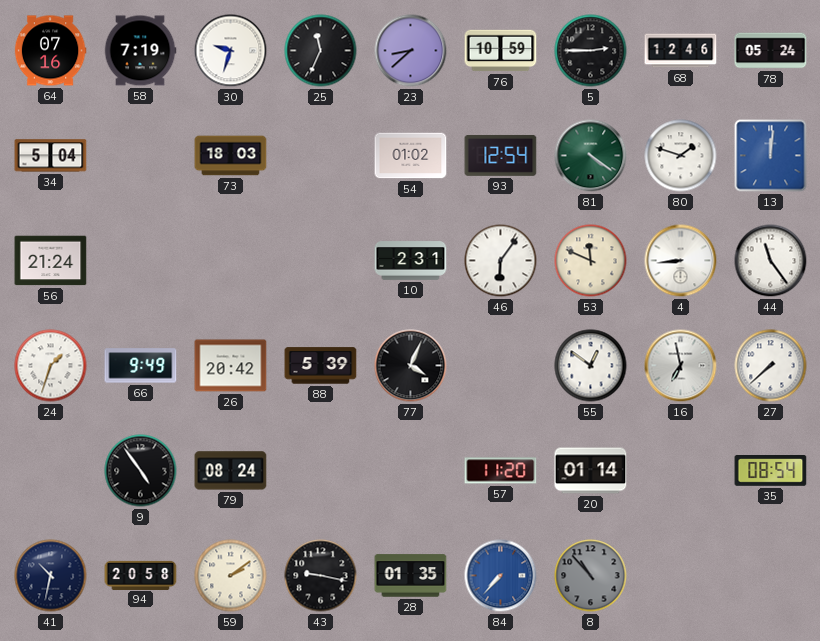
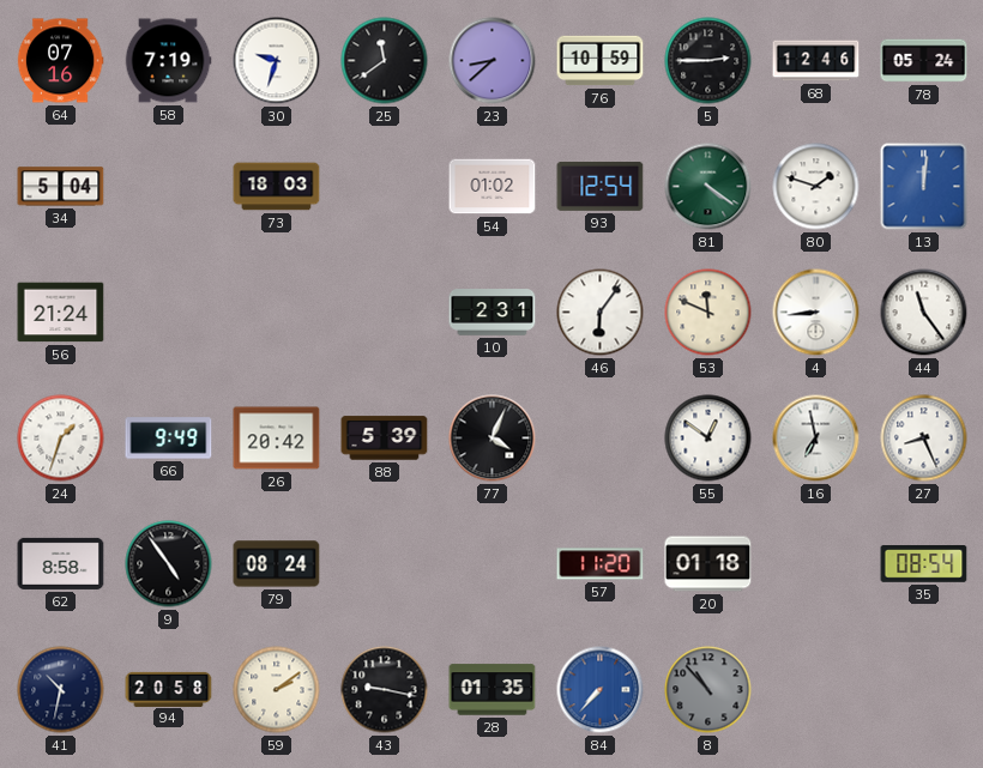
25: 11:34 -> 11:39
27: 7:38 -> 8:26
62: none -> 8:58
20: 01:14 -> 01:18
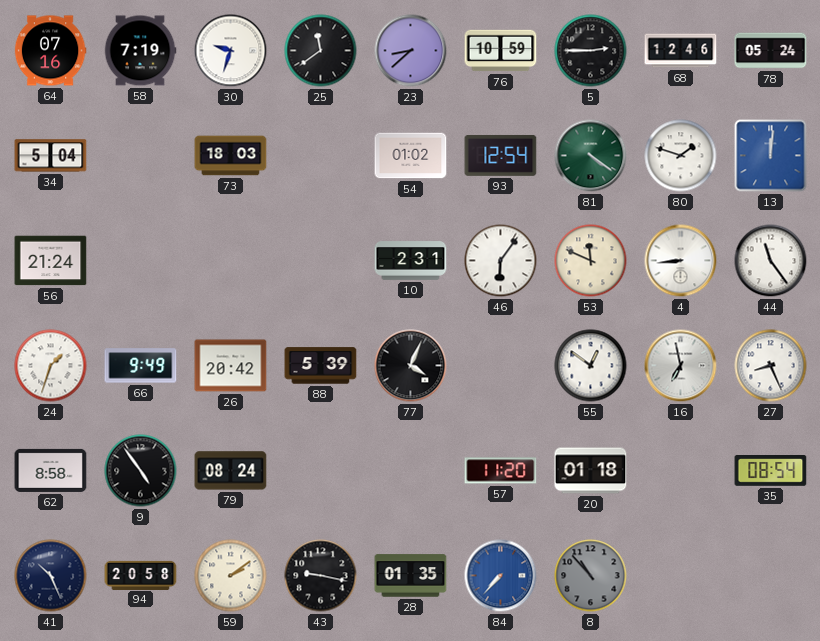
41: 10:32 -> 10:26
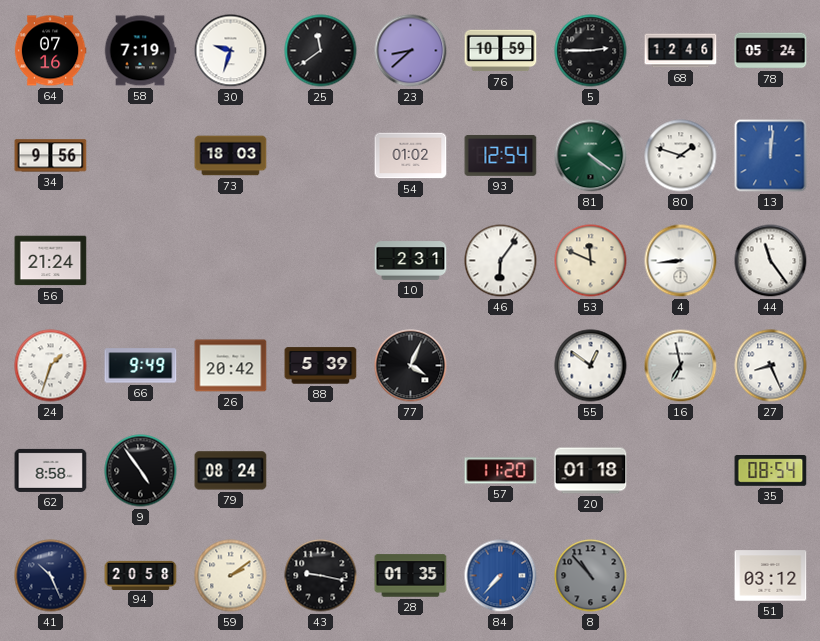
34: 5:04 -> 9:56
51: none -> 03:12
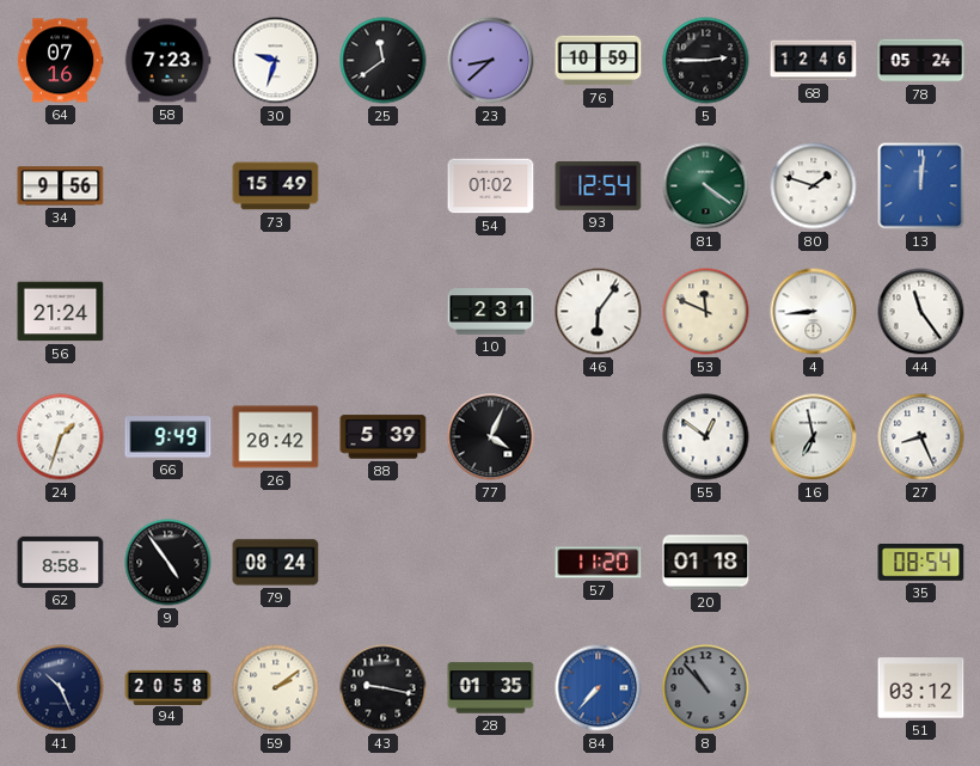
58: 7:19 -> 7:23
73: 18:03 -> 15:49
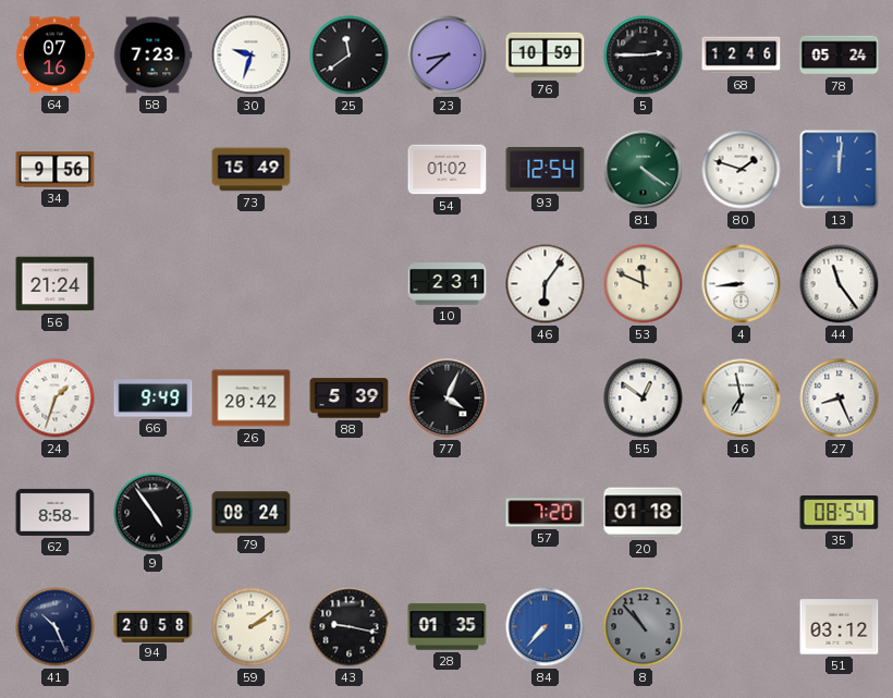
57: 11:20 -> 7:20
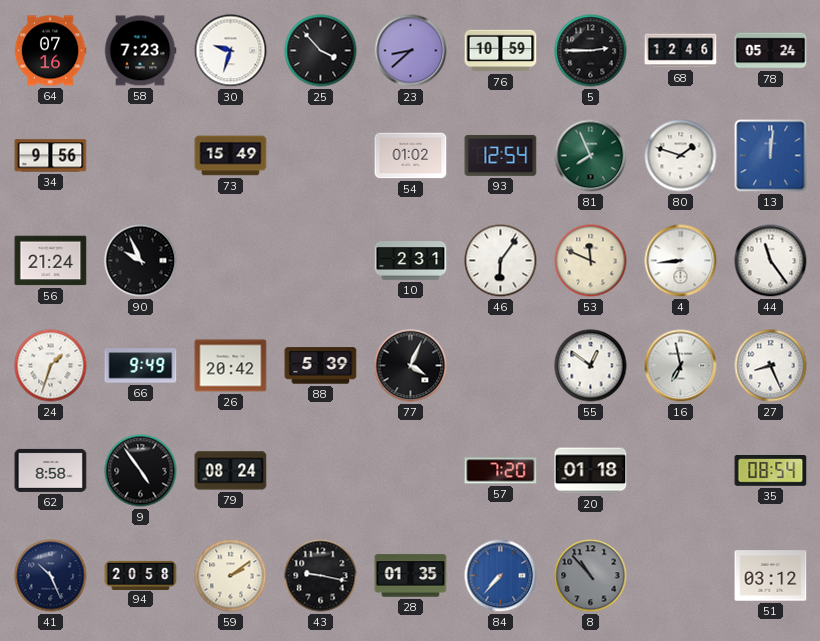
25: 11:39 -> 3:53
81: 4:21 -> 7:56
90: none -> 9:56
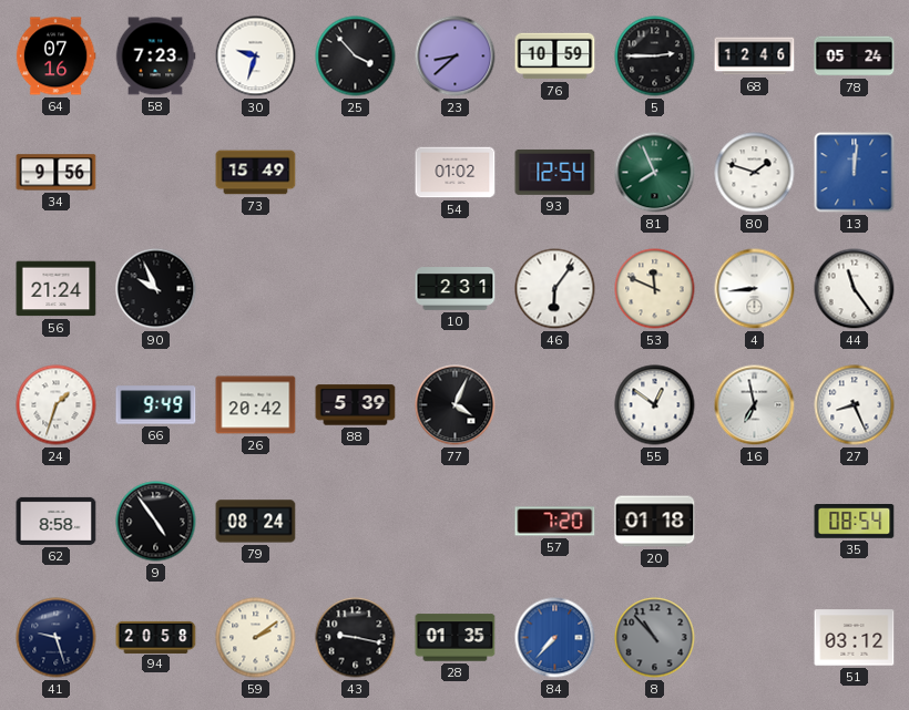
41: 10:26 -> 9:27
